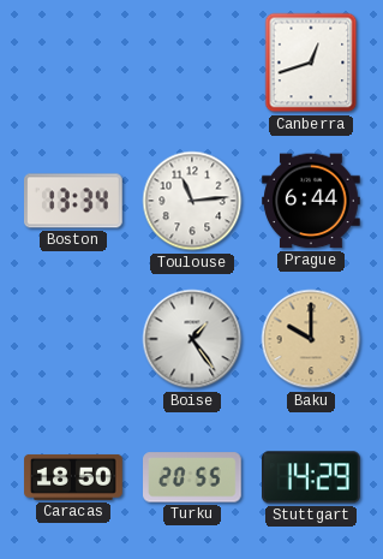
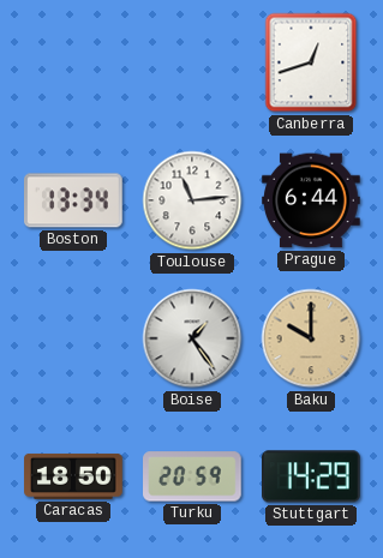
Turku: 20:55 -> 20:59
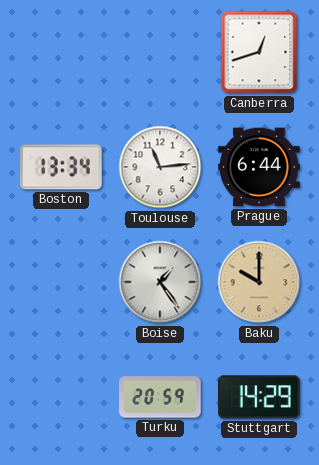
Caracas: 18:50 -> none
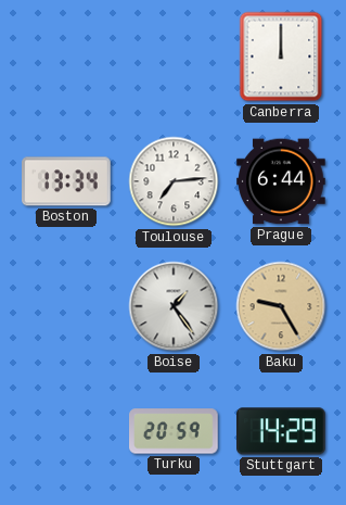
Canberra: 12:42 -> 12:00
Toulouse: 11:14 -> 7:14
Baku: 10:00 -> 9:25
